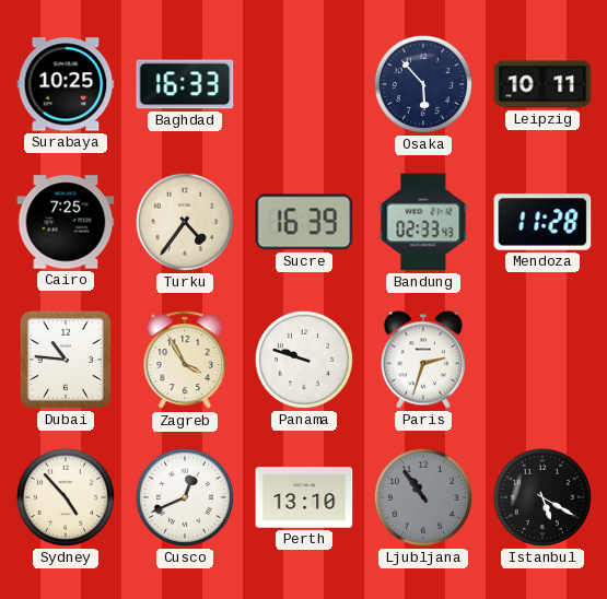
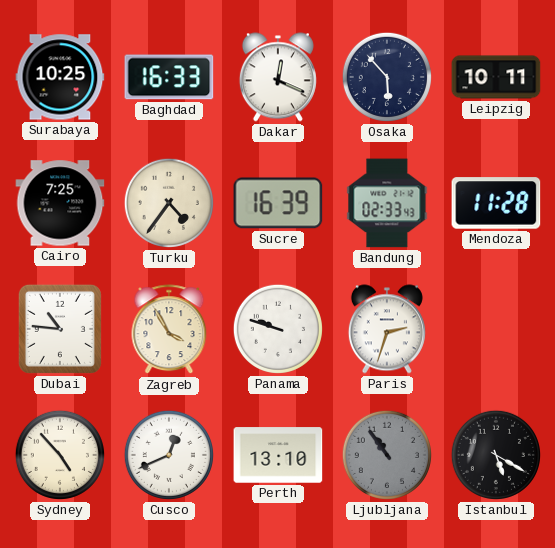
Dakar: none -> 12:19
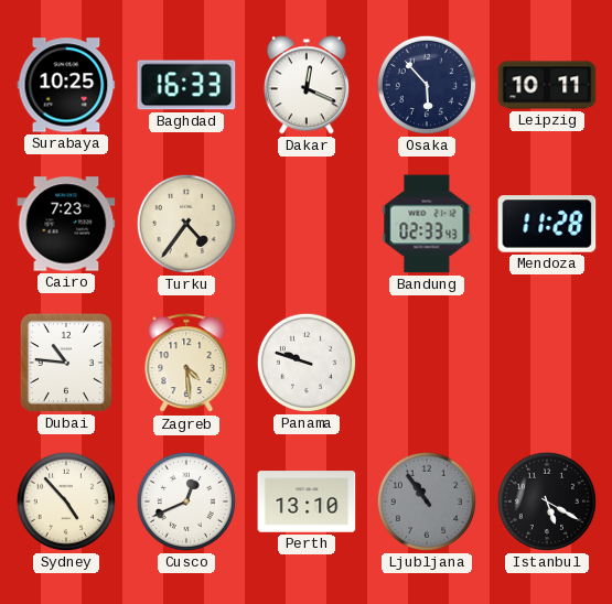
Cairo: 7:25 -> 7:23
Sucre: 16:39 -> none
Zagreb: 3:55 -> 4:29
Paris: 2:33 -> none
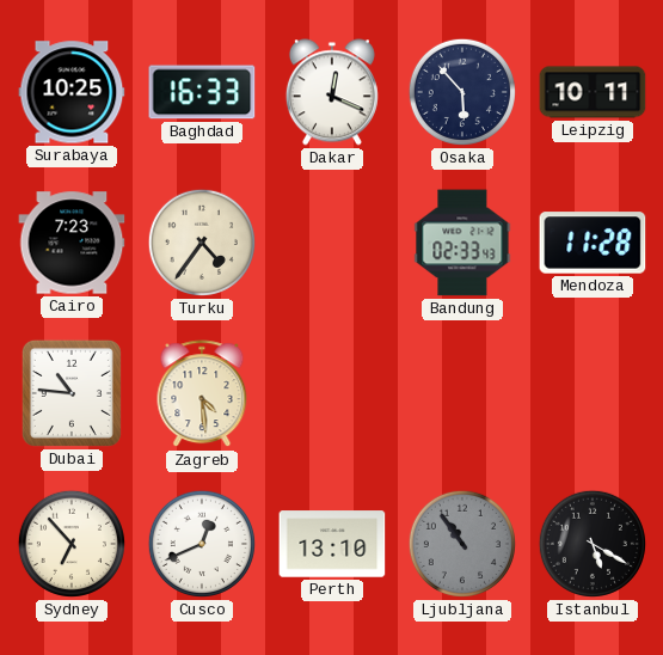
Panama: 9:48 -> none
Sydney: 4:53 -> 6:53
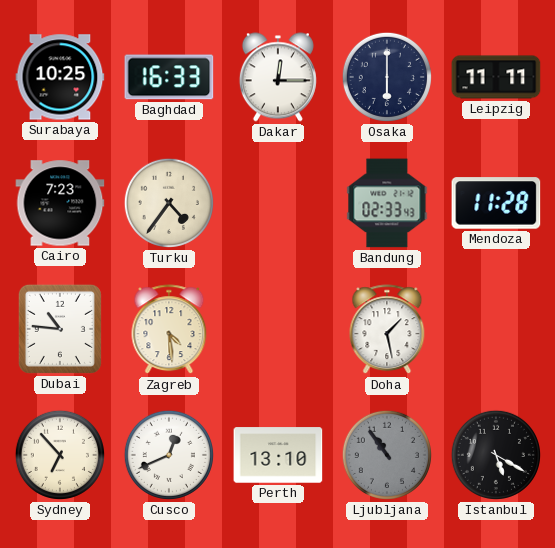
Dakar: 12:19 -> 12:15
Osaka: 5:53 -> 6:00
Leipzig: 10:11 -> 11:11
Doha: none -> 1:28
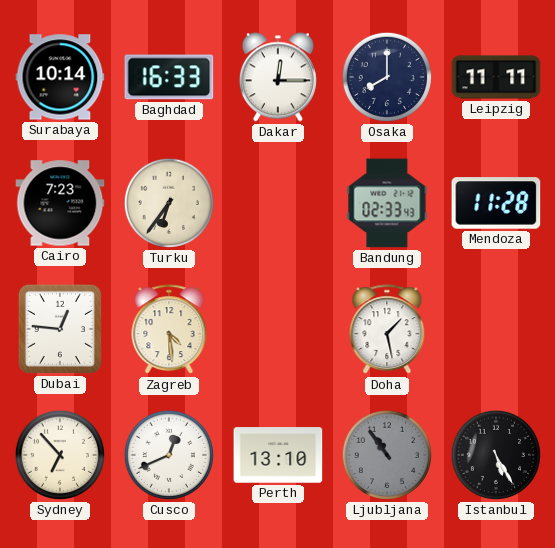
Surabaya: 10:25 -> 10:14
Osaka: 6:00 -> 8:00
Turku: 4:36 -> 6:36
Dubai: 10:46 -> 12:46
Istanbul: 5:20 -> 5:25
